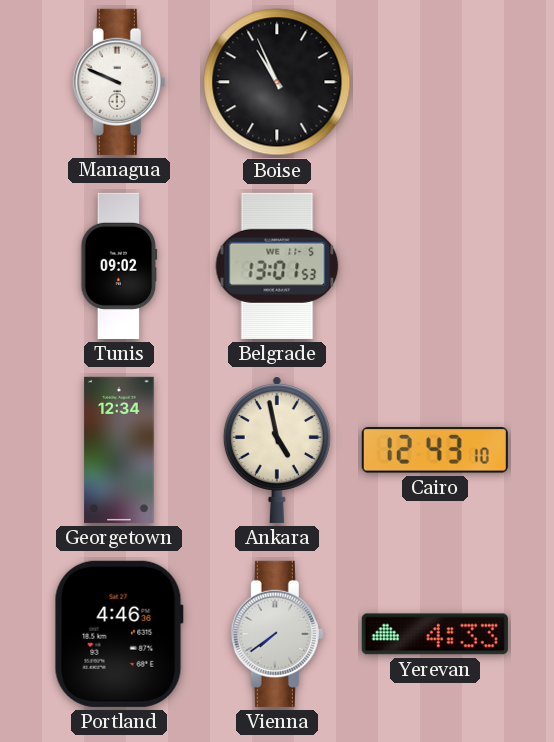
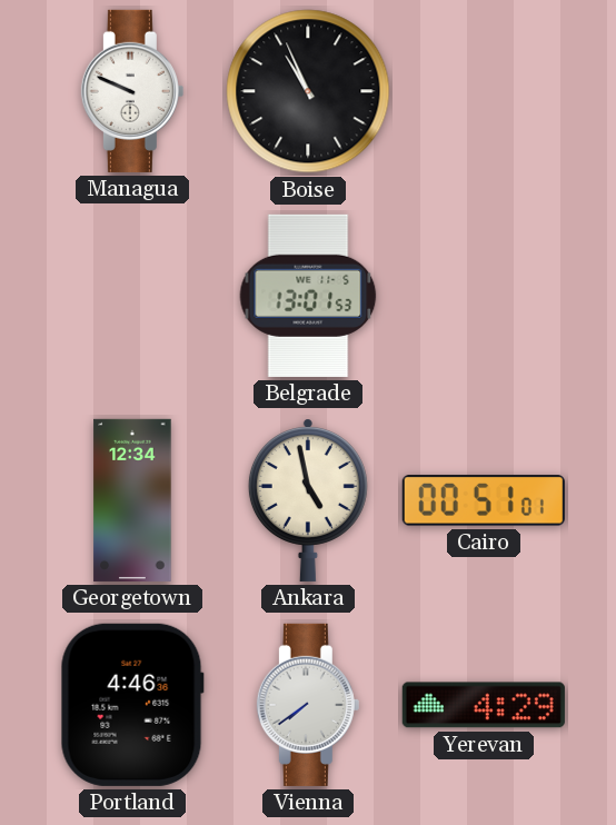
Tunis: 09:02 -> none
Cairo: 12:43 -> 00:51
Yerevan: 4:33 -> 4:29
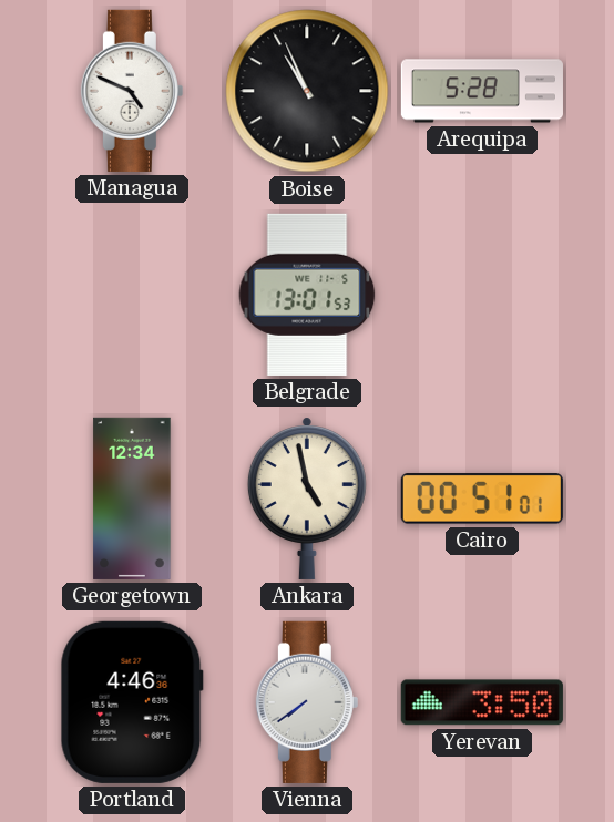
Managua: 9:49 -> 4:49
Arequipa: none -> 5:28
Yerevan: 4:29 -> 3:50
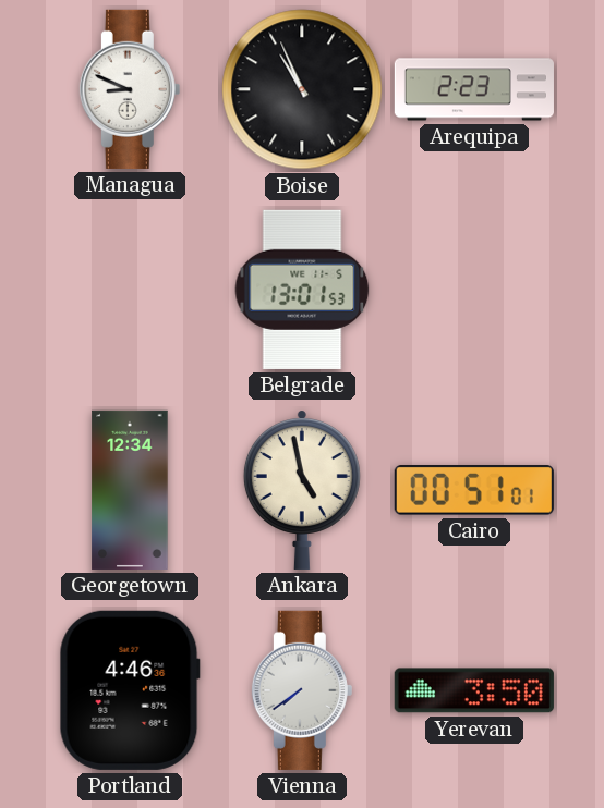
Managua: 4:49 -> 8:49
Arequipa: 5:28 -> 2:23
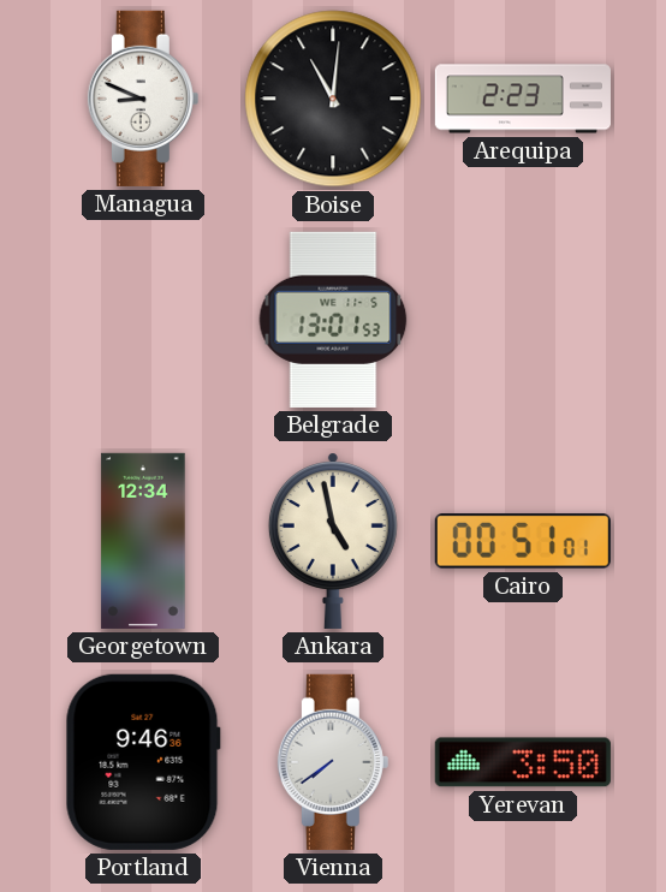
Boise: 10:56 -> 11:01
Portland: 4:46 -> 9:46
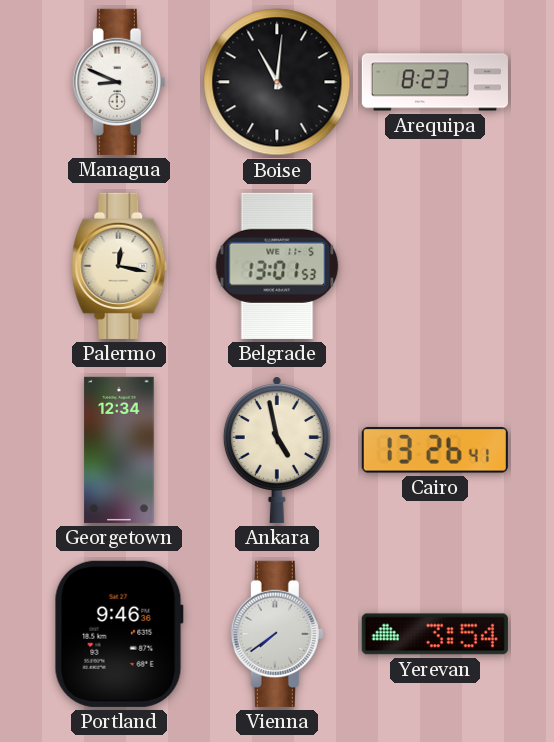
Arequipa: 2:23 -> 8:23
Palermo: none -> 12:17
Cairo: 00:51 -> 13:26
Yerevan: 3:50 -> 3:54
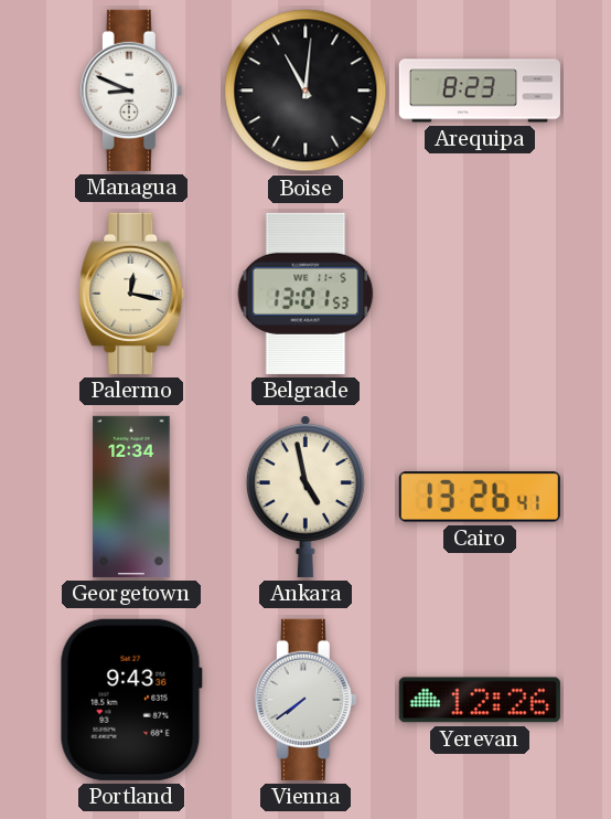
Portland: 9:46 -> 9:43
Yerevan: 3:54 -> 12:26
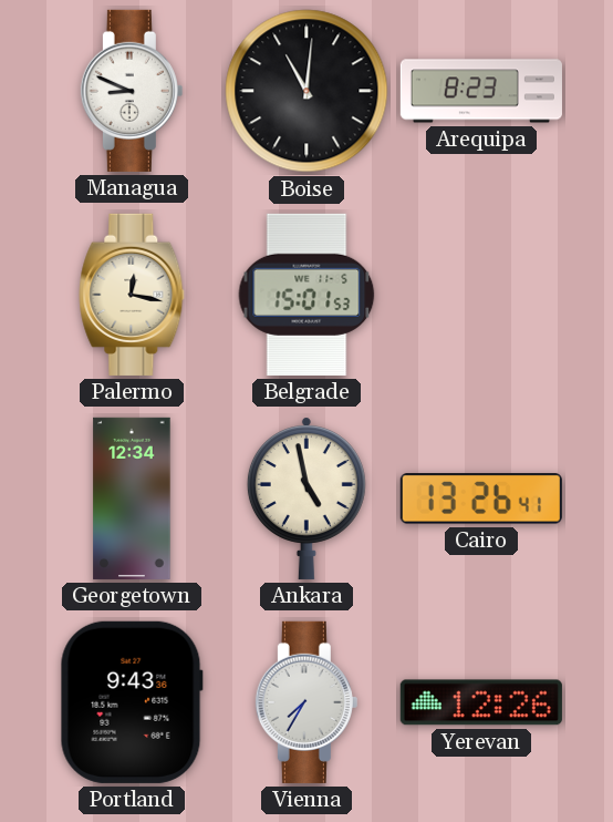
Belgrade: 13:01 -> 15:01
Vienna: 7:39 -> 7:35
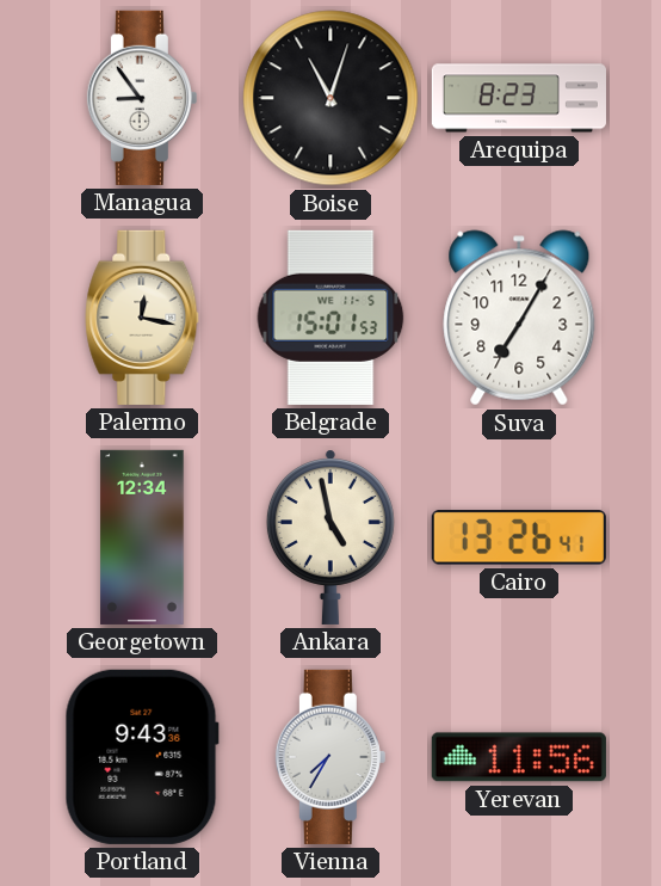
Managua: 8:49 -> 8:54
Boise: 11:01 -> 11:03
Suva: none -> 7:05
Yerevan: 12:26 -> 11:56
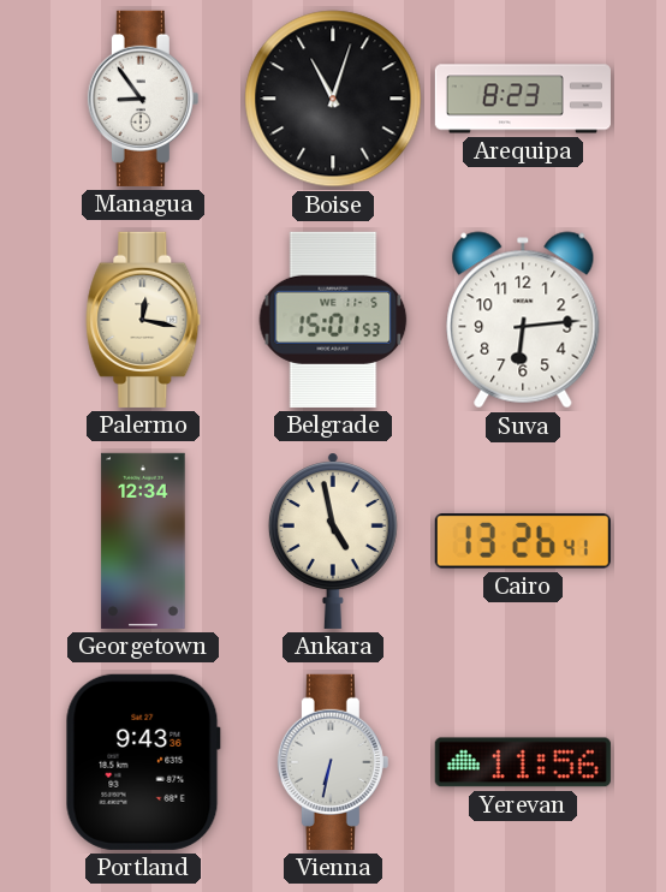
Suva: 7:05 -> 6:14
Vienna: 7:35 -> 6:32
